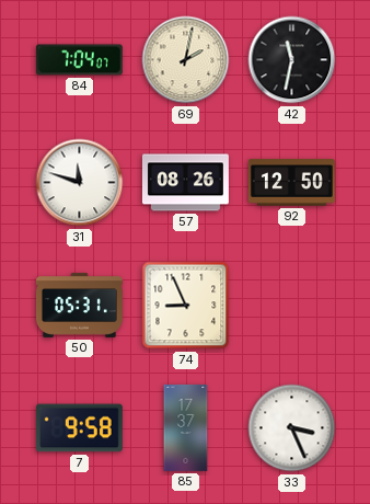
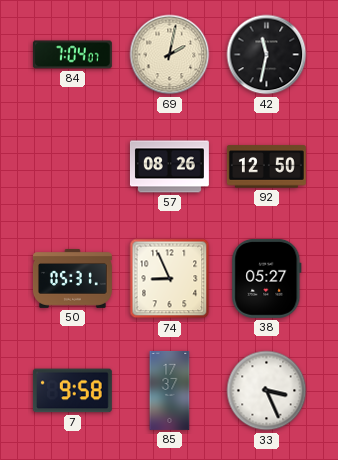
31: 11:48 -> none
38: none -> 05:27
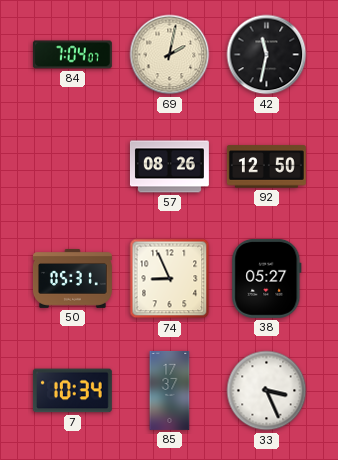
7: 9:58 -> 10:34
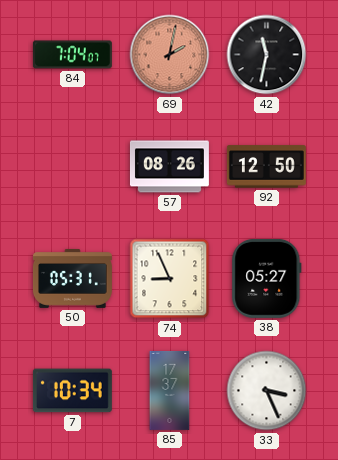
69 dial: cream -> salmon
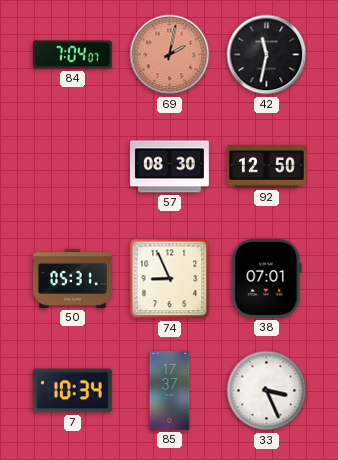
57: 08:26 -> 08:30
38: 05:27 -> 07:01
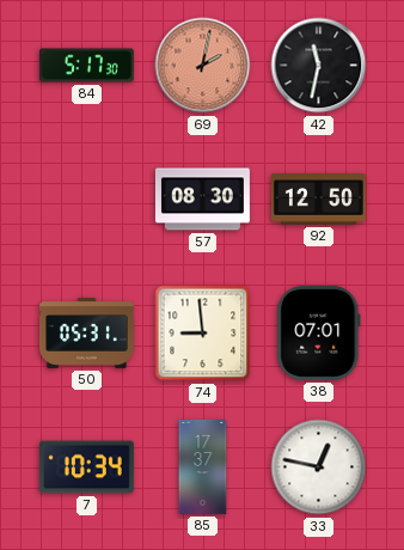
84: 7:04 -> 5:17
74: 8:56 -> 8:59
33: 3:26 -> 12:47
